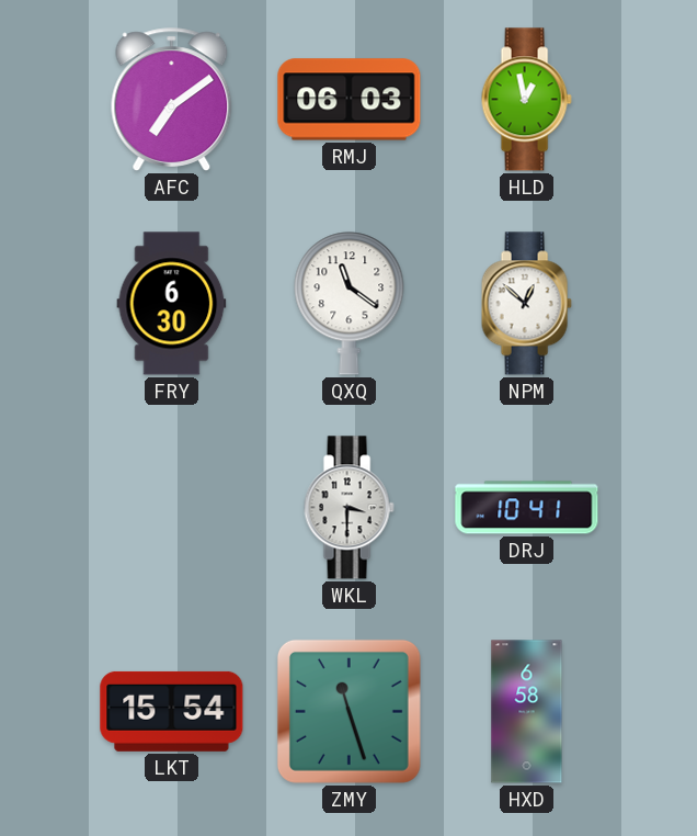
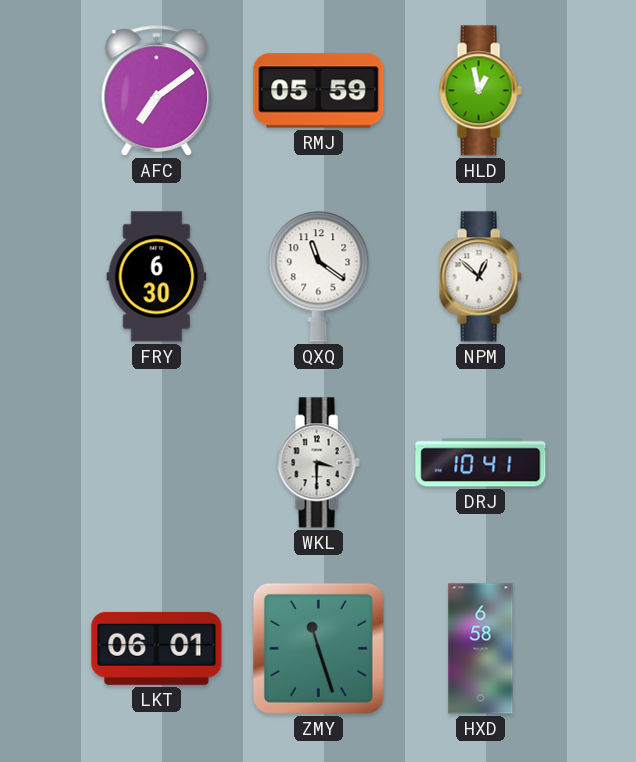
RMJ: 06:03 -> 05:59
LKT: 15:54 -> 06:01
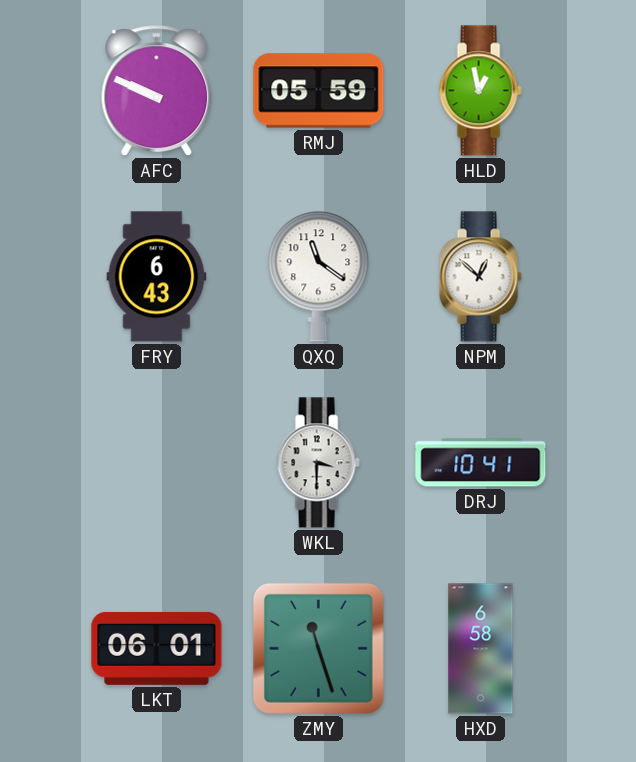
AFC: 7:09 -> 9:49
FRY: 6:30 -> 6:43
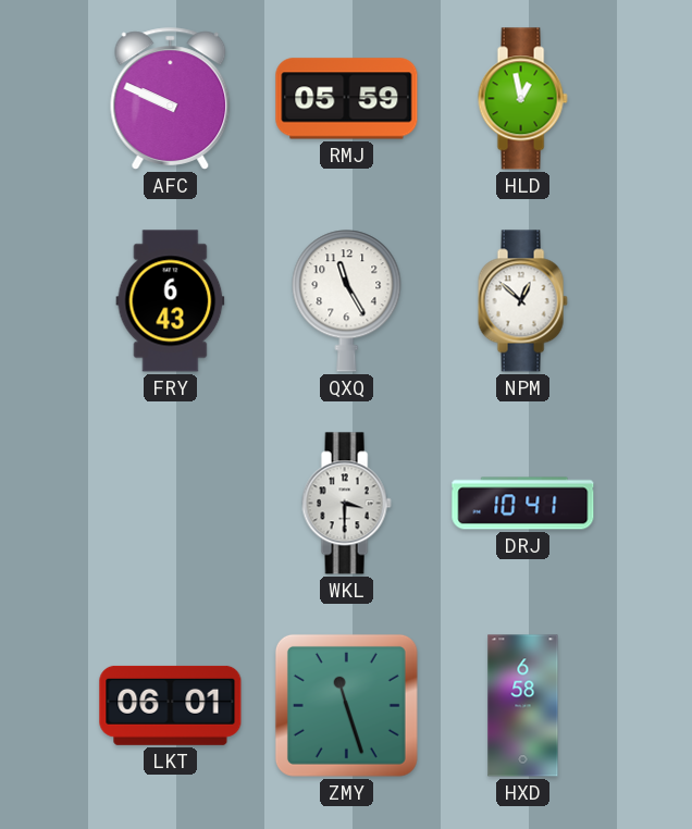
QXQ: 11:21 -> 11:25
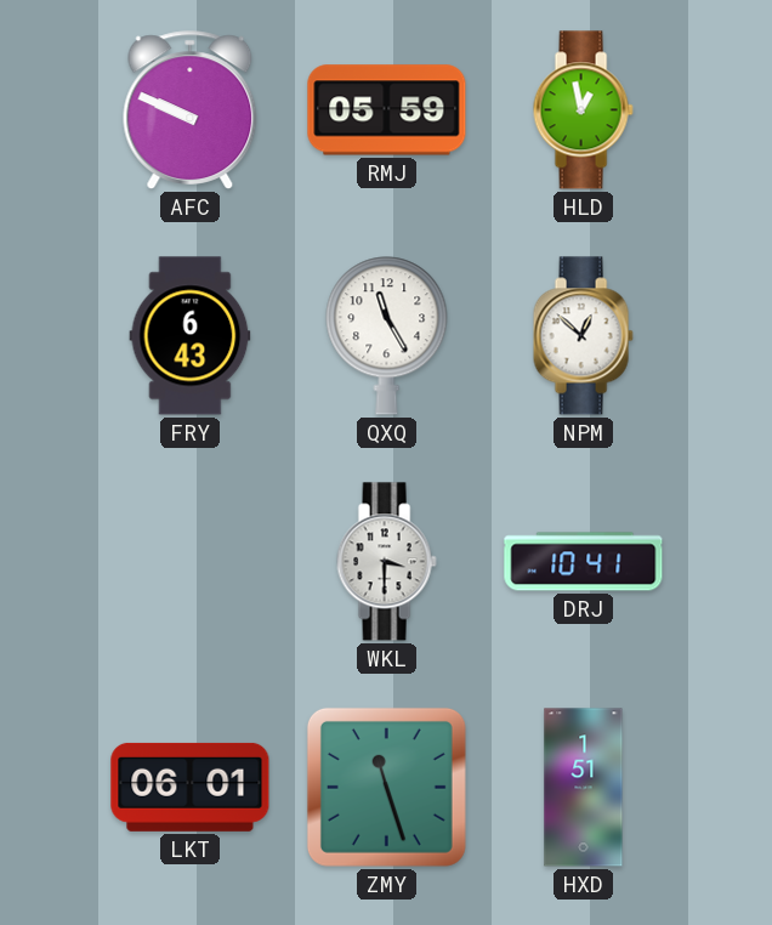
HXD: 6:58 -> 1:51
